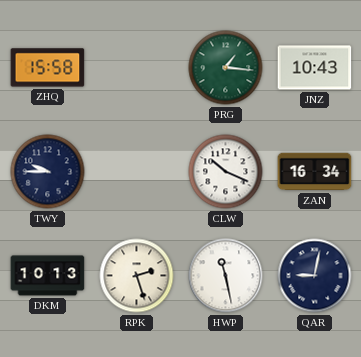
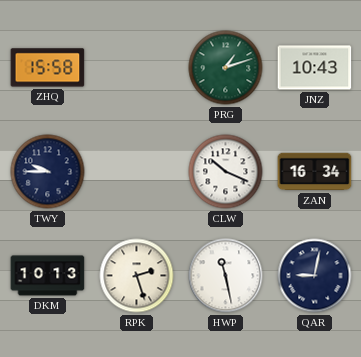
PRG: 1:16 -> 1:12
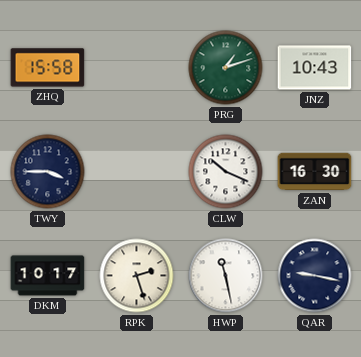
TWY: 9:45 -> 3:45
ZAN: 16:34 -> 16:30
DKM: 10:13 -> 10:17
QAR: 9:02 -> 9:17
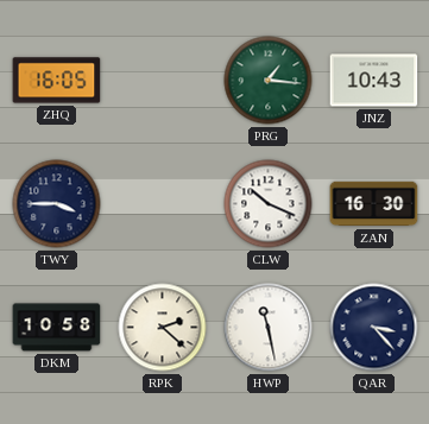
ZHQ: 15:58 -> 16:05
PRG: 1:12 -> 1:16
DKM: 10:17 -> 10:58
RPK: 2:27 -> 2:22
QAR: 9:17 -> 3:23
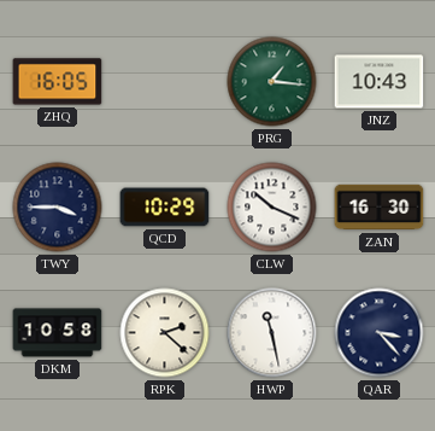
QCD: none -> 10:29
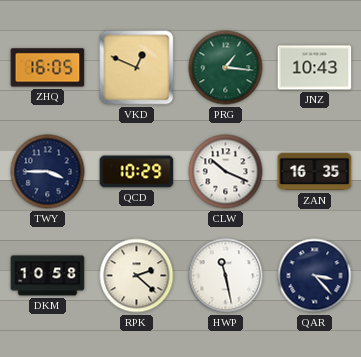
VKD: none -> 12:49
ZAN: 16:30 -> 16:35
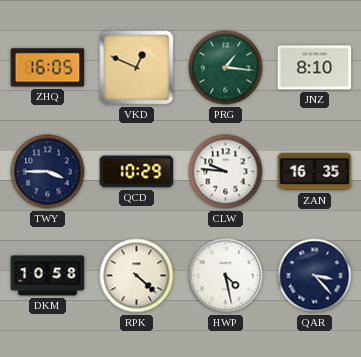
JNZ: 10:43 -> 8:10
CLW: 10:19 -> 9:46
RPK: 2:22 -> 4:22
HWP: 11:28 -> 4:28
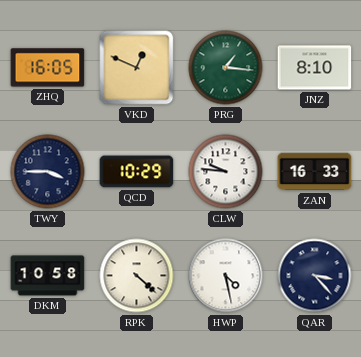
ZAN: 16:35 -> 16:33
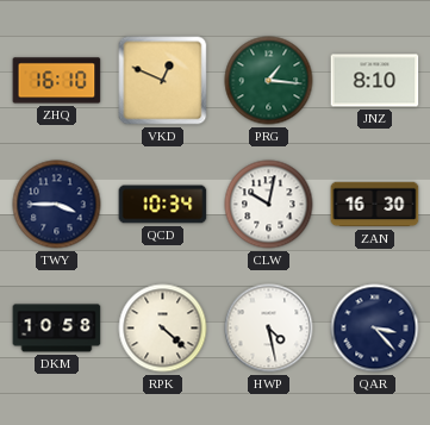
ZHQ: 16:05 -> 16:10
QCD: 10:29 -> 10:34
CLW: 9:46 -> 10:02
ZAN: 16:33 -> 16:30
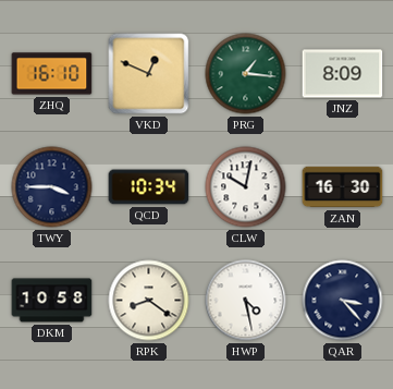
JNZ: 8:10 -> 8:09
RPK: 4:22 -> 8:21
